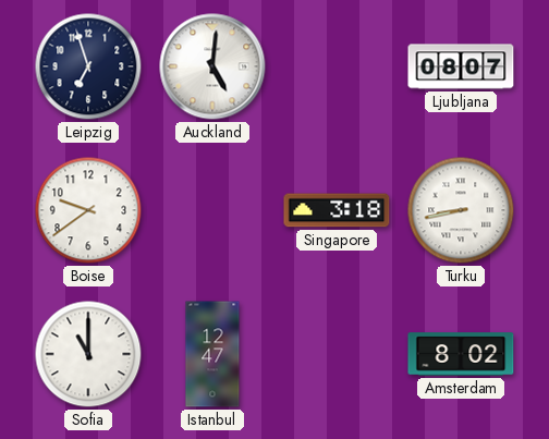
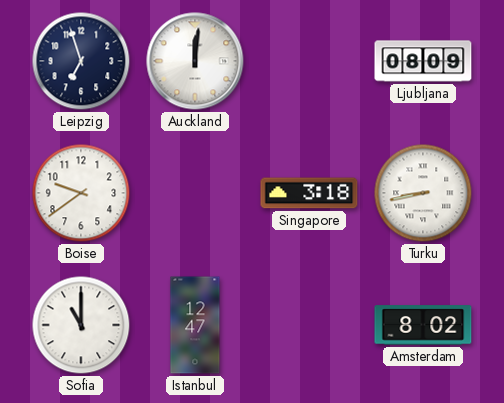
Auckland: 5:01 -> 12:01
Ljubljana: 08:07 -> 08:09
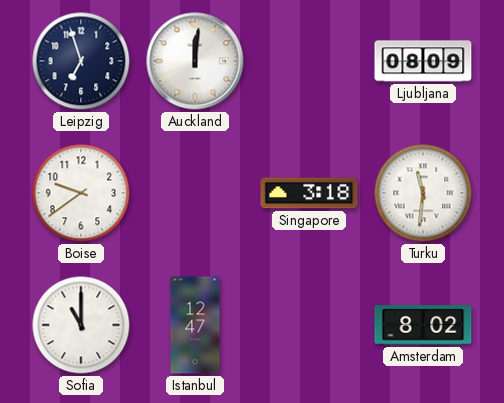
Turku: 8:43 -> 11:31
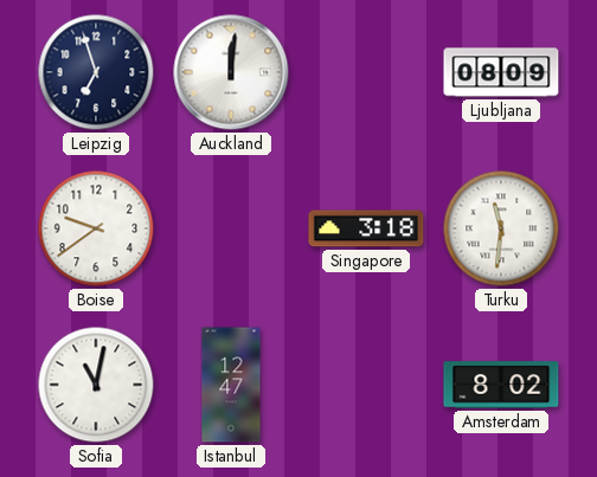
Sofia: 11:00 -> 11:02
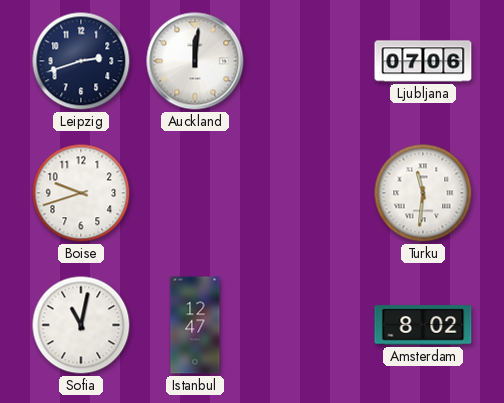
Leipzig: 6:57 -> 2:42
Ljubljana: 08:09 -> 07:06
Boise: 9:39 -> 9:42
Singapore: 3:18 -> none
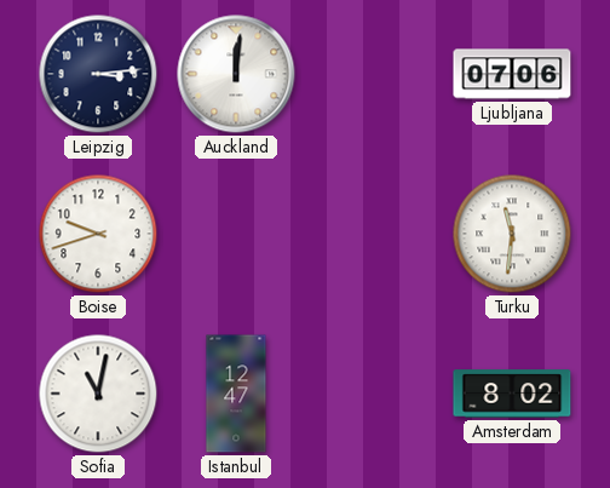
Leipzig: 2:42 -> 3:14
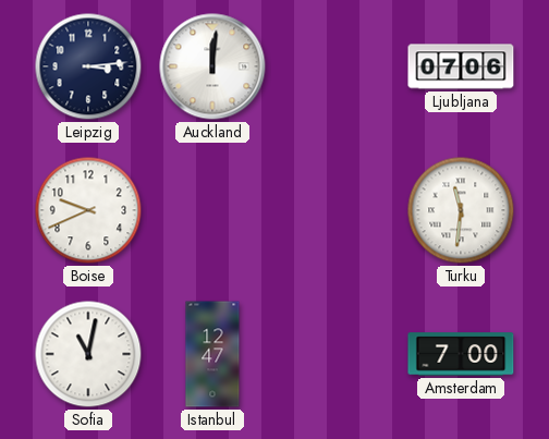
Boise: 9:42 -> 9:41
Amsterdam: 8:02 -> 7:00
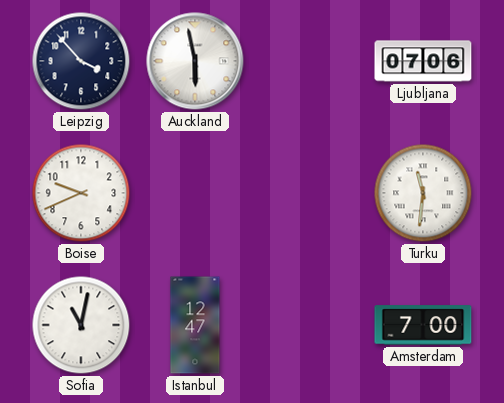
Leipzig: 3:14 -> 3:53
Auckland: 12:01 -> 5:58
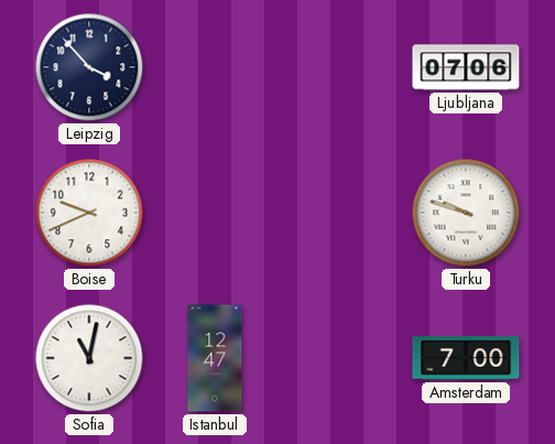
Auckland: 5:58 -> none
Turku: 11:31 -> 9:48
